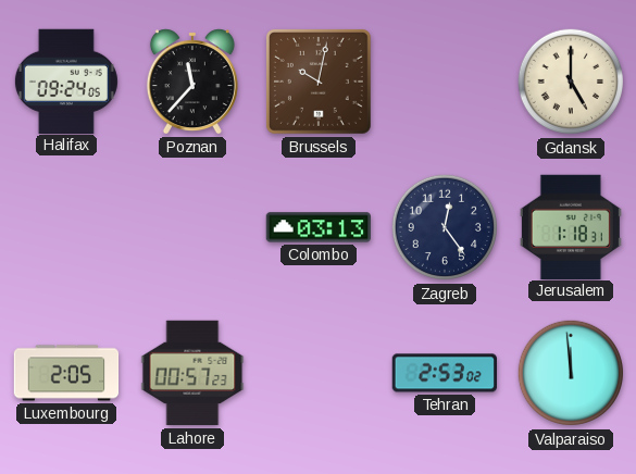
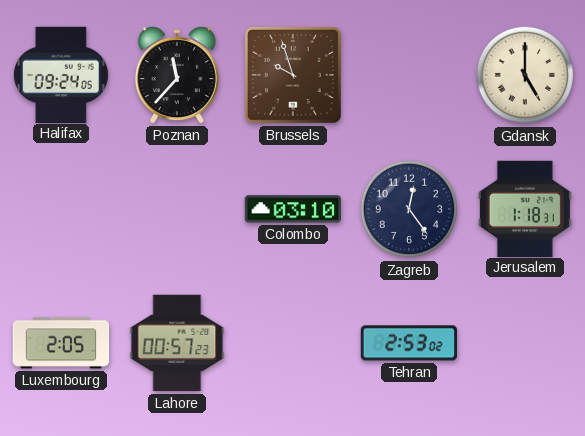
Brussels: 10:02 -> 9:57
Colombo: 03:13 -> 03:10
Valparaiso: 11:59 -> none
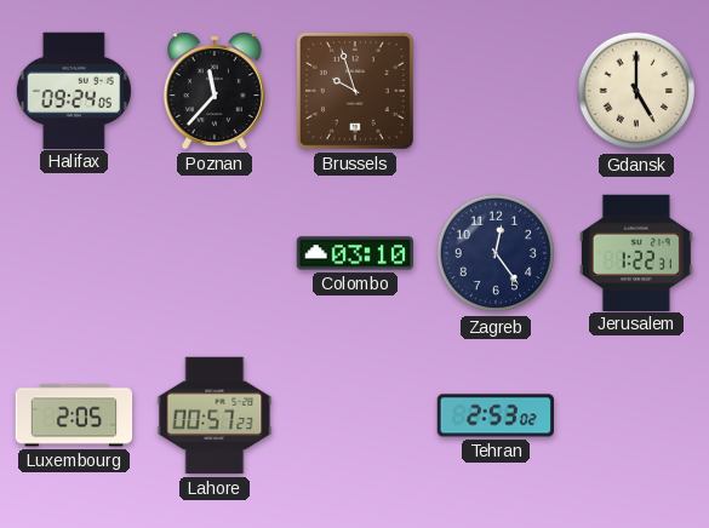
Jerusalem: 1:18 -> 1:22
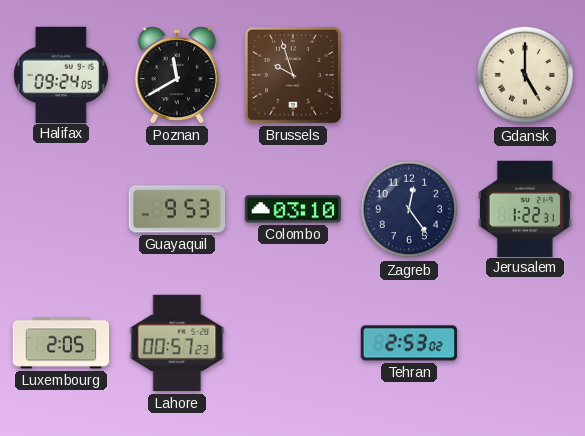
Poznan: 11:37 -> 11:40
Guayaquil: none -> 9:53
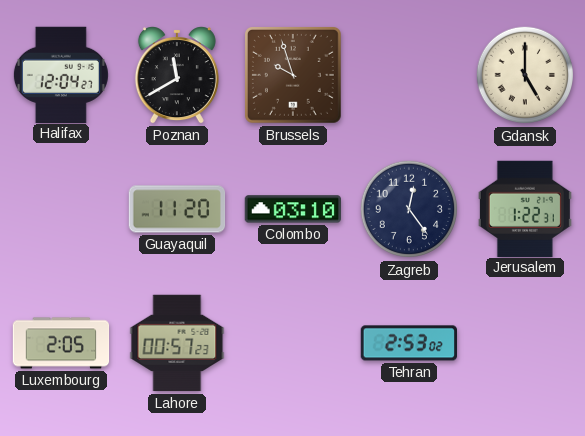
Halifax: 09:24 -> 12:04
Guayaquil: 9:53 -> 11:20
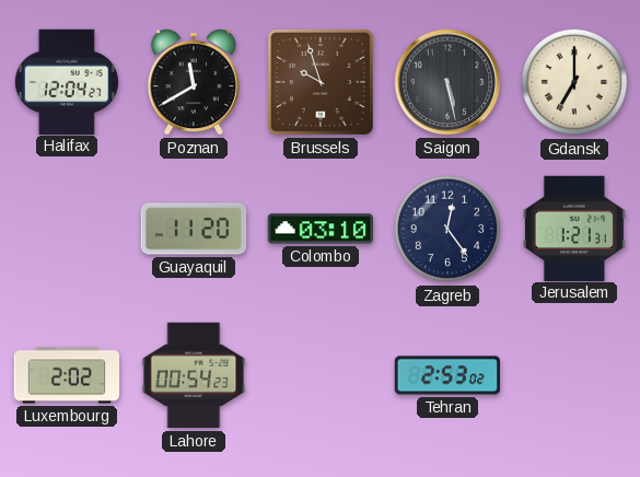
Saigon: none -> 5:28
Gdansk: 5:00 -> 7:00
Jerusalem: 1:22 -> 1:21
Luxembourg: 2:05 -> 2:02
Lahore: 00:57 -> 00:54
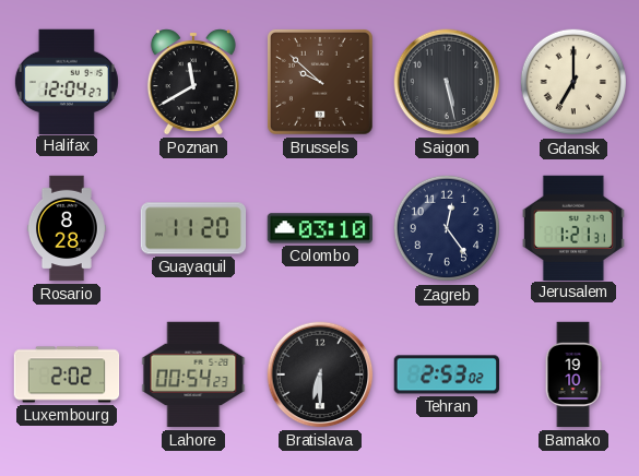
Brussels: 9:57 -> 9:52
Rosario: none -> 8:28
Bratislava: none -> 6:30
Bamako: none -> 19:10
